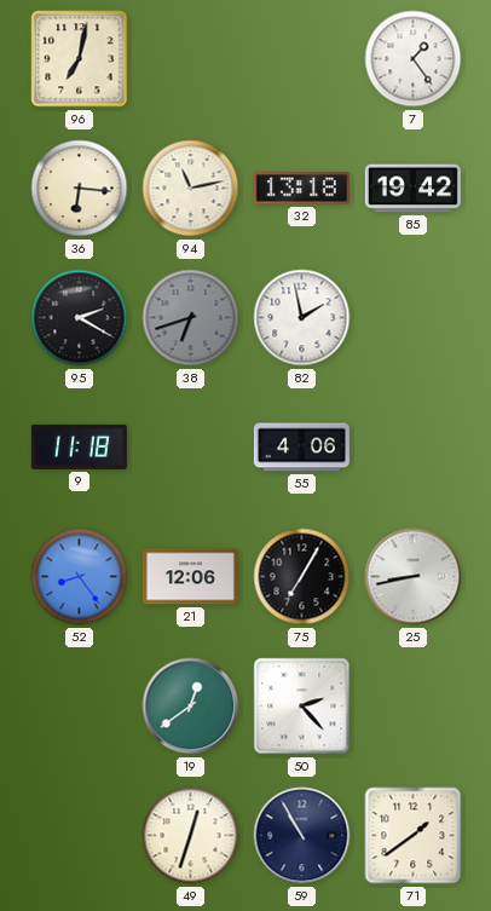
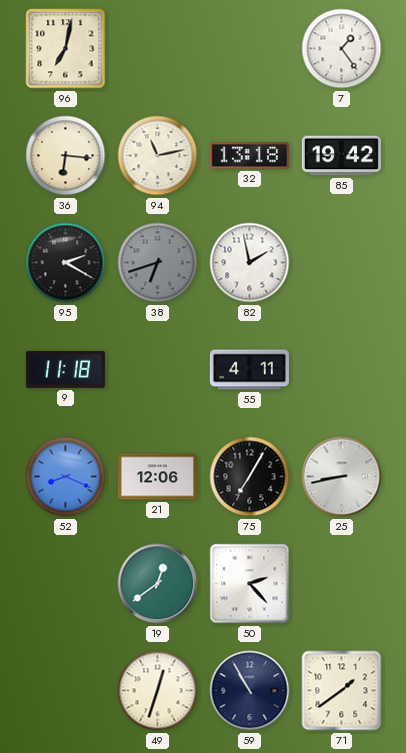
55: 4:06 -> 4:11
52: 8:24 -> 8:19
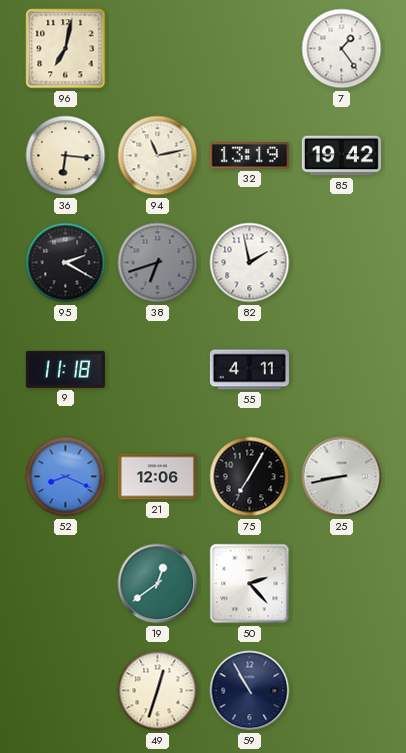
32: 13:18 -> 13:19
71: 1:39 -> none
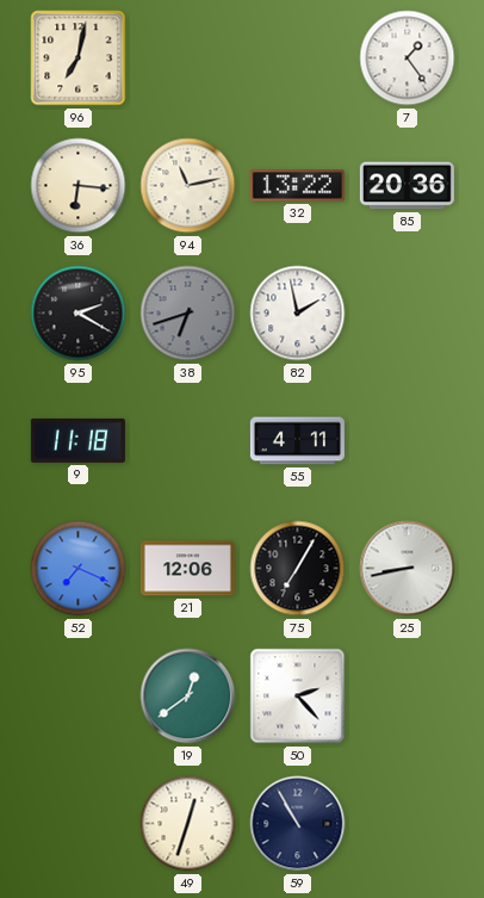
32: 13:19 -> 13:22
85: 19:42 -> 20:36
52: 8:19 -> 7:19
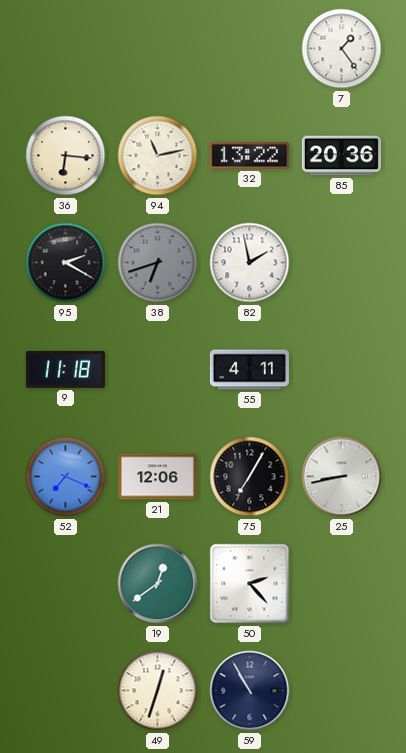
96: 7:02 -> none
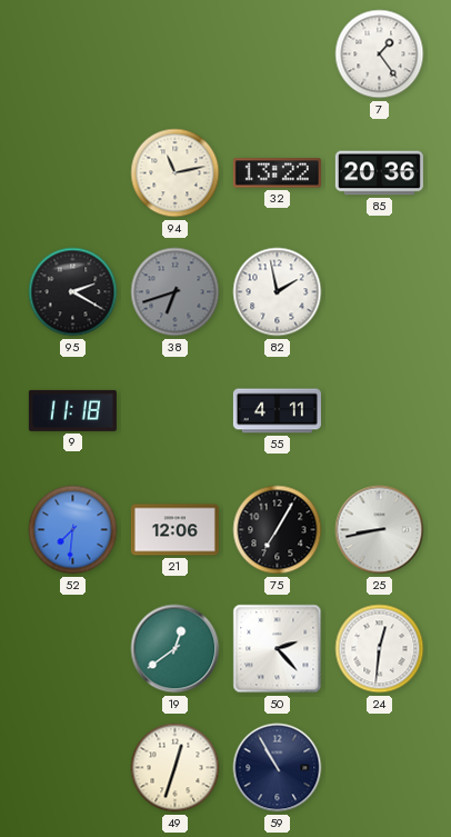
36: 6:16 -> none
52: 7:19 -> 7:31
24: none -> 12:31
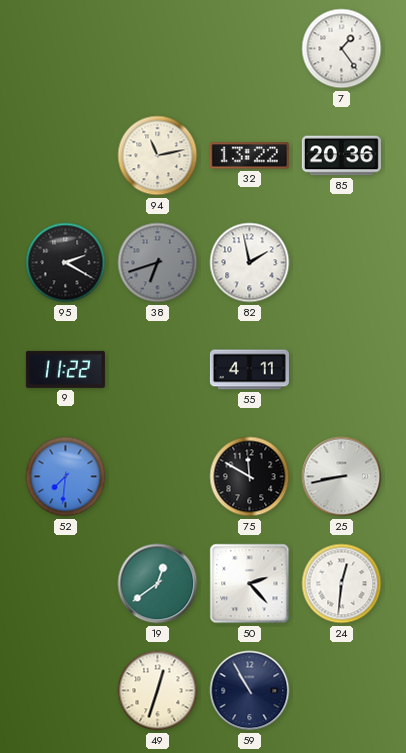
9: 11:18 -> 11:22
21: 12:06 -> none
75: 7:05 -> 11:50
